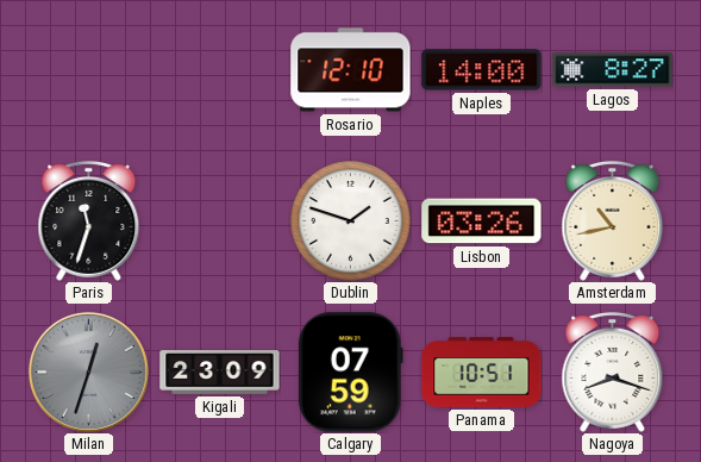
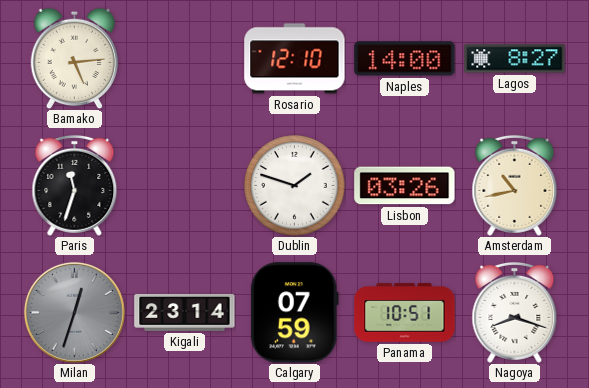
Bamako: none -> 5:14
Kigali: 23:09 -> 23:14
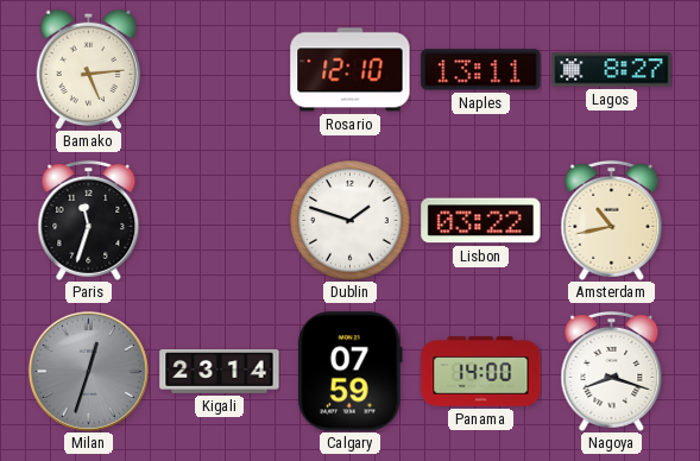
Naples: 14:00 -> 13:11
Lisbon: 03:26 -> 03:22
Panama: 10:51 -> 14:00
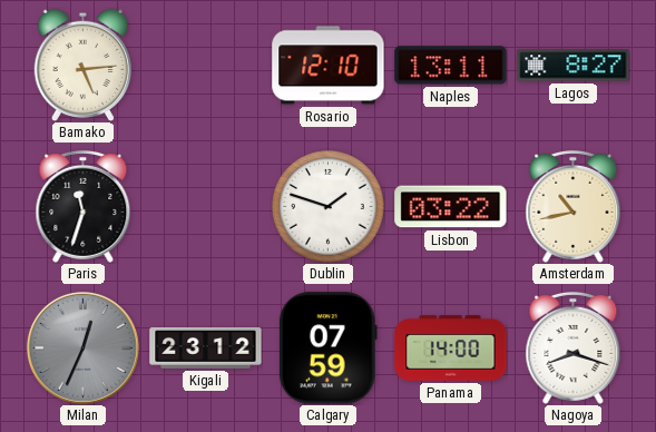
Milan: 12:33 -> 12:34
Kigali: 23:14 -> 23:12
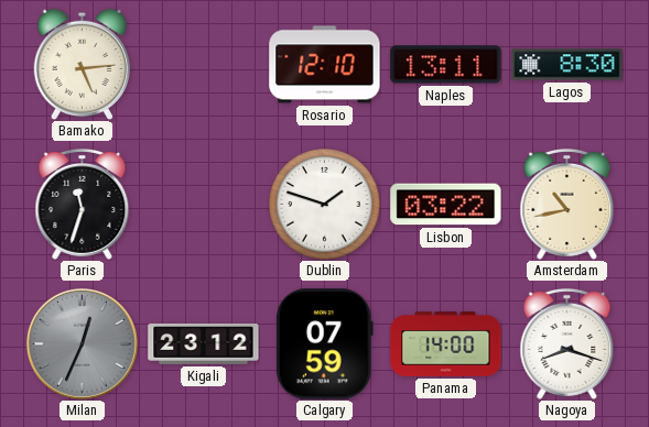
Lagos: 8:27 -> 8:30
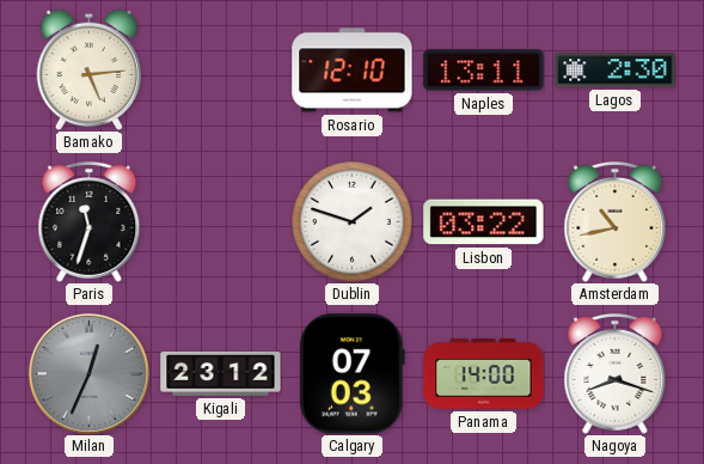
Lagos: 8:30 -> 2:30
Calgary: 07:59 -> 07:03
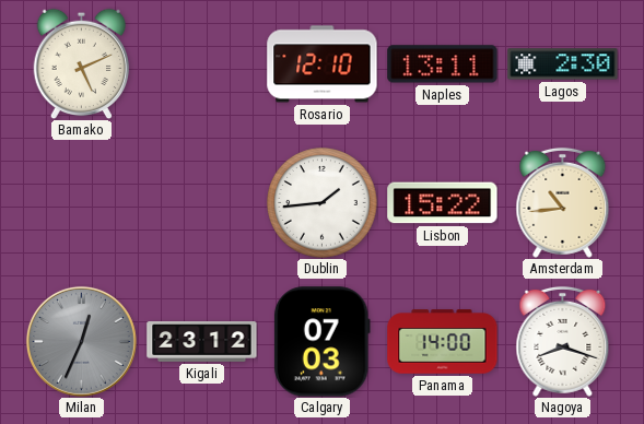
Bamako: 5:14 -> 5:11
Paris: 11:33 -> none
Dublin: 1:48 -> 1:44
Lisbon: 03:22 -> 15:22
Amsterdam: 10:43 -> 10:44
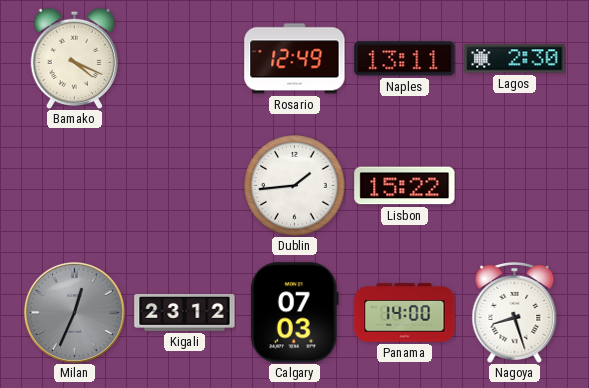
Bamako: 5:11 -> 4:19
Rosario: 12:10 -> 12:49
Amsterdam: 10:44 -> none
Nagoya: 8:18 -> 8:27
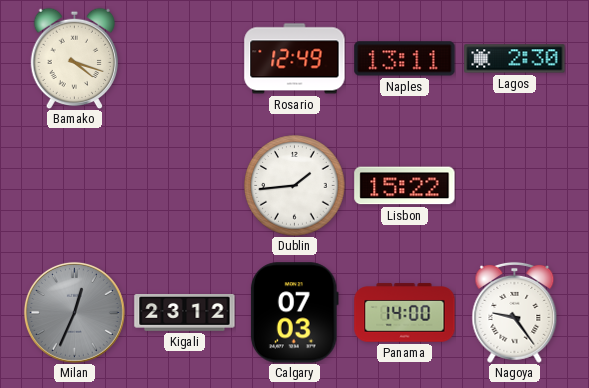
Bamako: 4:19 -> 4:18
Nagoya: 8:27 -> 9:24
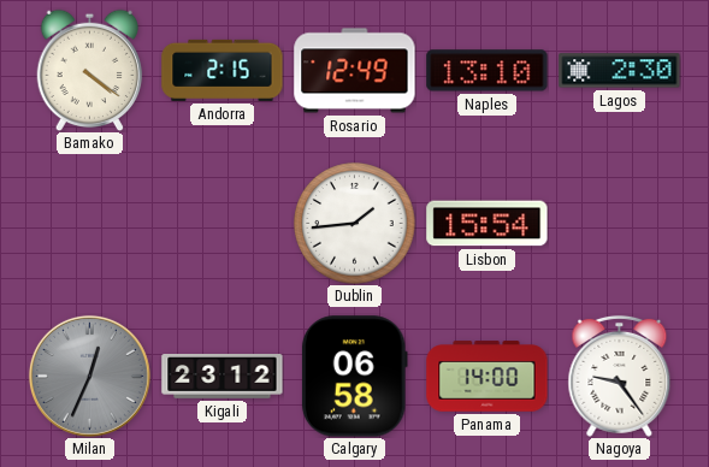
Bamako: 4:18 -> 4:21
Andorra: none -> 2:15
Naples: 13:11 -> 13:10
Lisbon: 15:22 -> 15:54
Calgary: 07:03 -> 06:58
